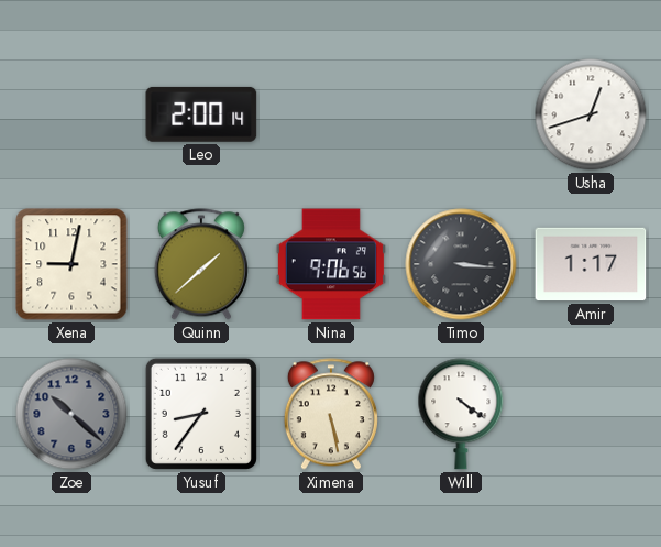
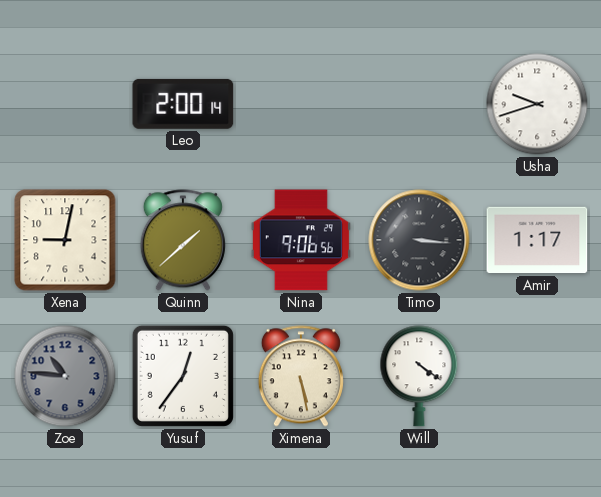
Usha: 12:42 -> 9:42
Zoe: 10:22 -> 10:46
Yusuf: 8:36 -> 12:36
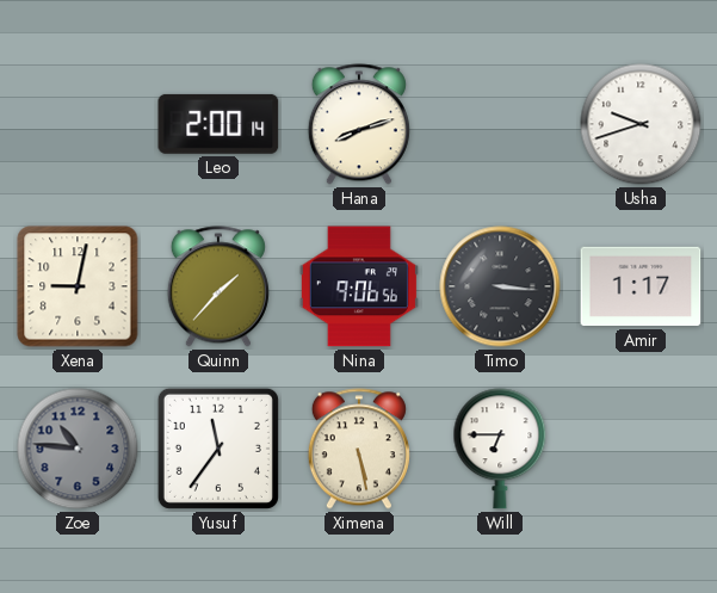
Hana: none -> 8:12
Quinn: 1:38 -> 1:37
Yusuf: 12:36 -> 11:36
Will: 4:21 -> 6:45
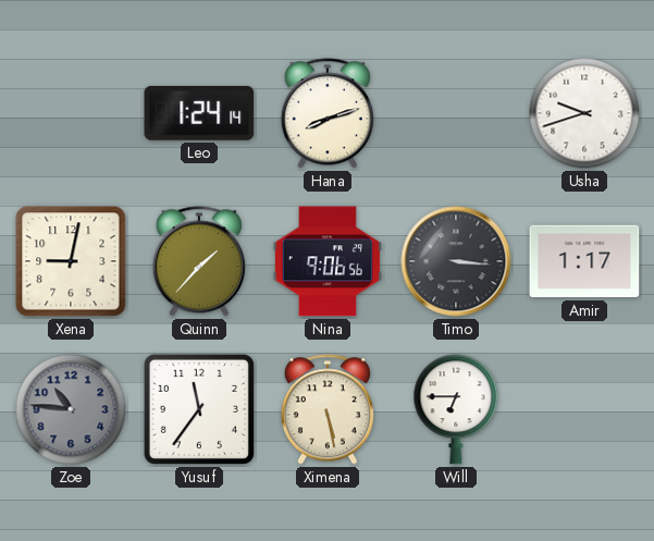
Leo: 2:00 -> 1:24
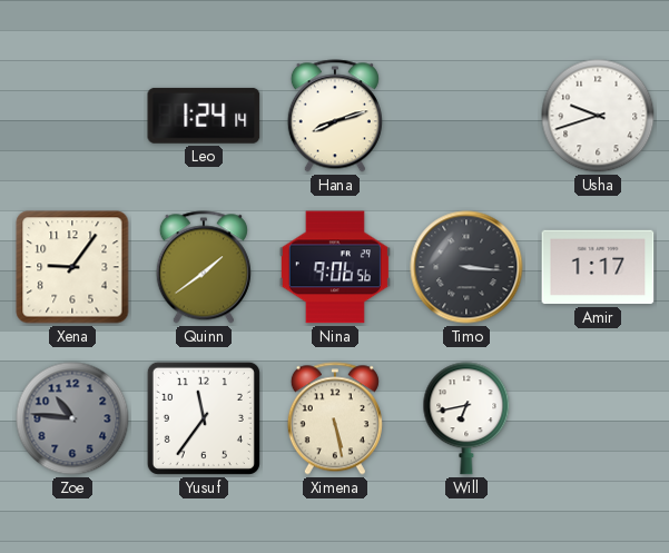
Xena: 9:02 -> 9:06
Quinn: 1:37 -> 1:39
Will: 6:45 -> 6:43
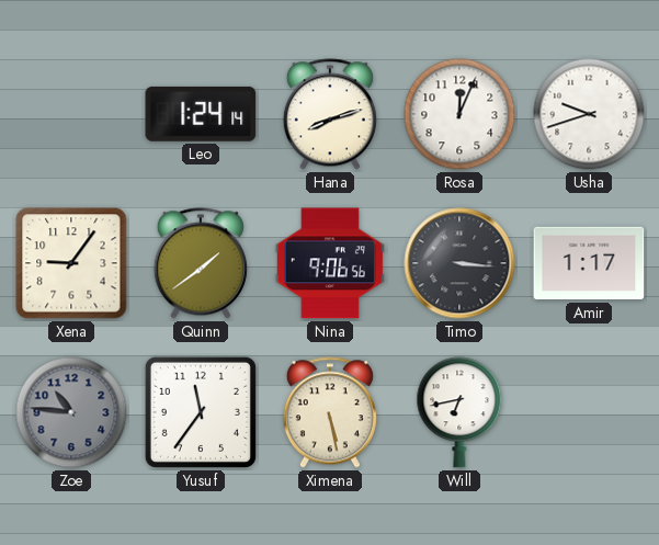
Rosa: none -> 12:04
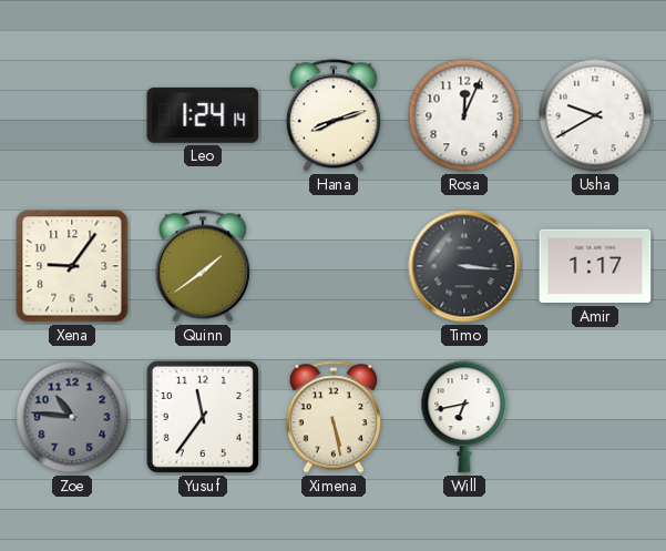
Usha: 9:42 -> 9:40
Nina: 9:06 -> none
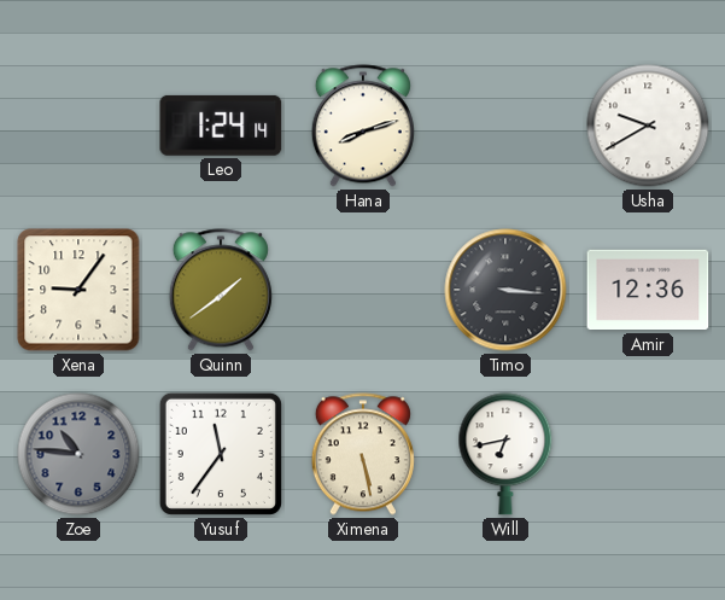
Rosa: 12:04 -> none
Amir: 1:17 -> 12:36
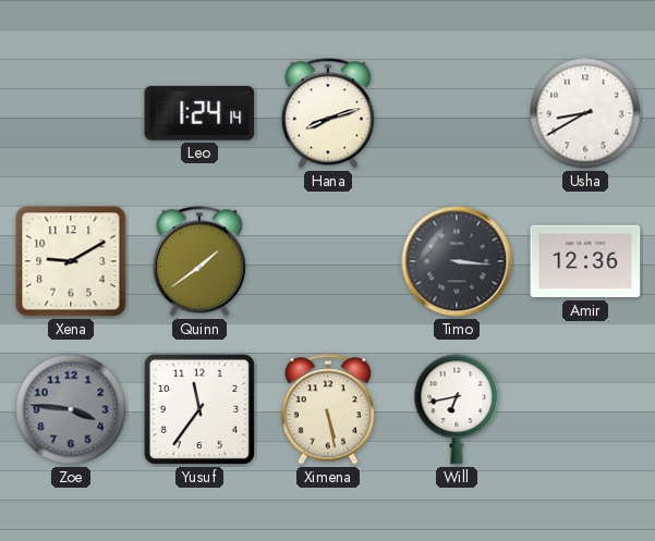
Usha: 9:40 -> 8:40
Xena: 9:06 -> 9:10
Zoe: 10:46 -> 3:46
